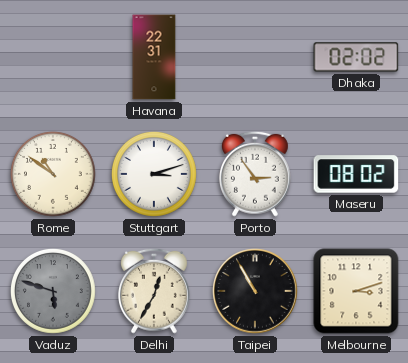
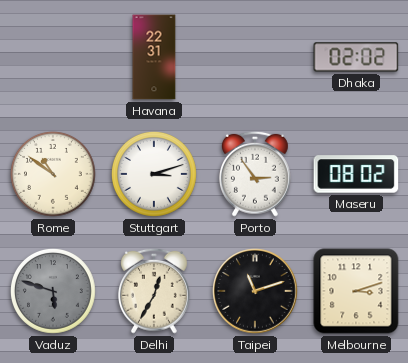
Taipei: 10:55 -> 11:12
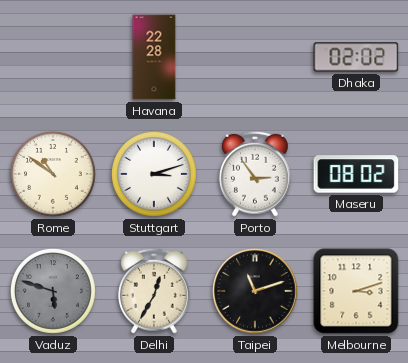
Havana: 22:31 -> 22:28
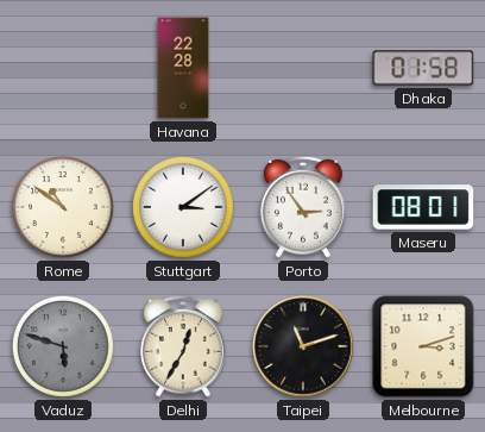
Dhaka: 02:02 -> 01:58
Stuttgart: 3:12 -> 3:09
Maseru: 08:02 -> 08:01
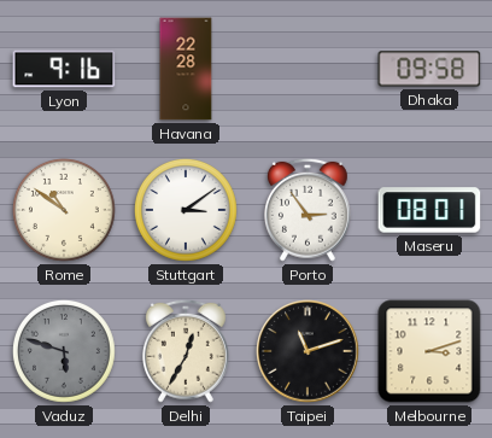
Lyon: none -> 9:16
Dhaka: 01:58 -> 09:58
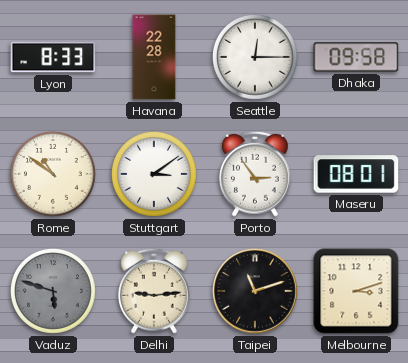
Lyon: 9:16 -> 8:33
Seattle: none -> 12:15
Delhi: 12:35 -> 9:14
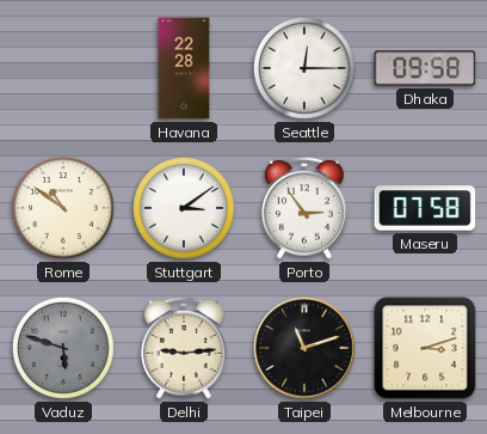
Lyon: 8:33 -> none
Maseru: 08:01 -> 07:58
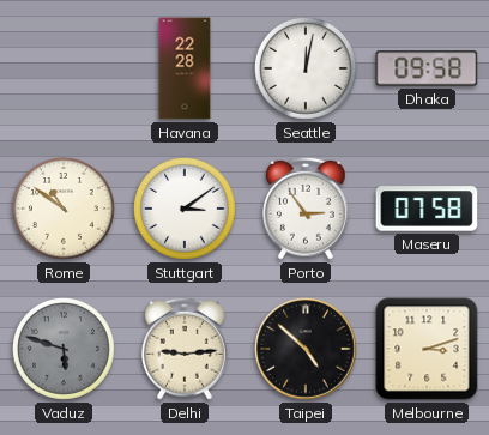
Seattle: 12:15 -> 12:02
Taipei: 11:12 -> 4:52
